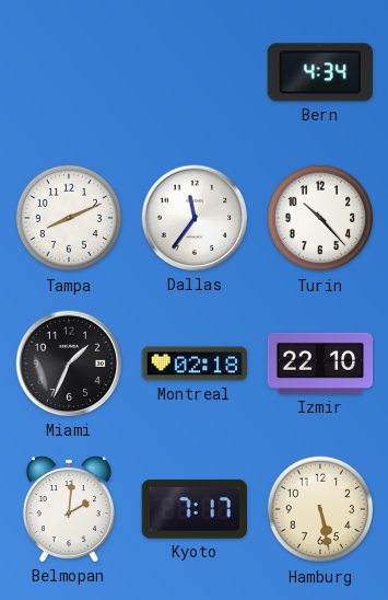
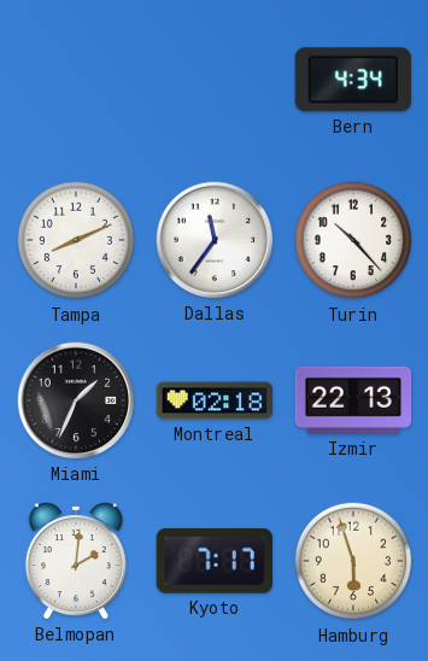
Izmir: 22:10 -> 22:13
Hamburg: 5:28 -> 5:57
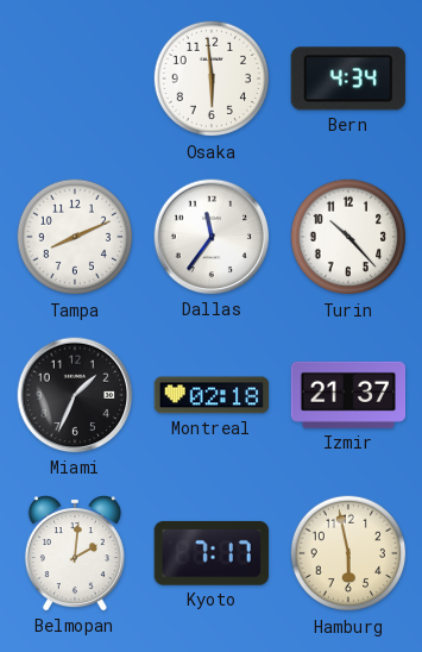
Osaka: none -> 5:59
Izmir: 22:13 -> 21:37
Hamburg: 5:57 -> 5:58
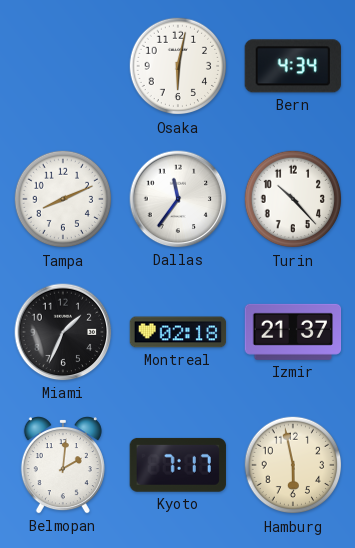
Osaka: 5:59 -> 6:02
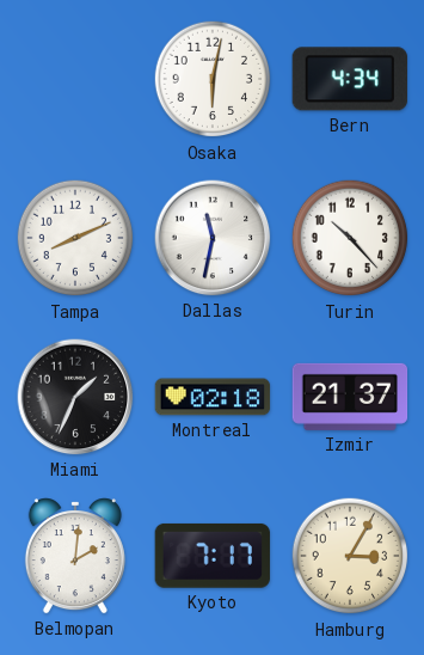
Dallas: 11:36 -> 11:32
Hamburg: 5:58 -> 3:05
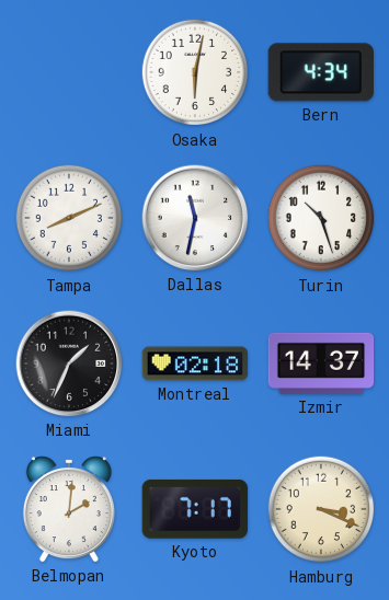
Turin: 10:23 -> 10:27
Izmir: 21:37 -> 14:37
Hamburg: 3:05 -> 3:19
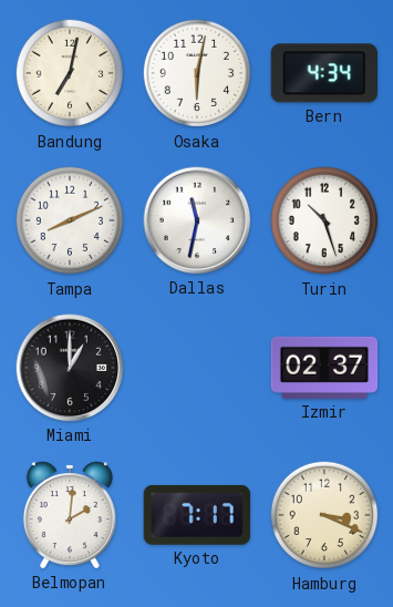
Bandung: none -> 7:02
Miami: 1:34 -> 1:00
Montreal: 02:18 -> none
Izmir: 14:37 -> 02:37
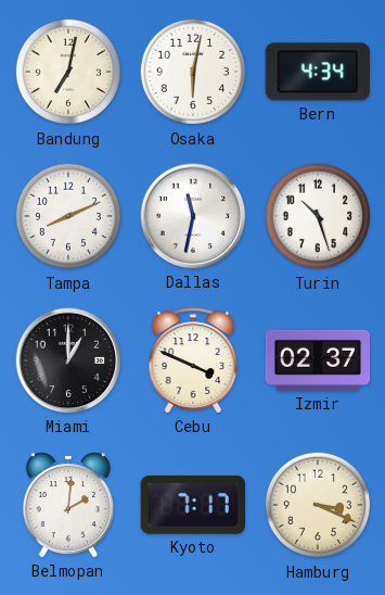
Cebu: none -> 3:49
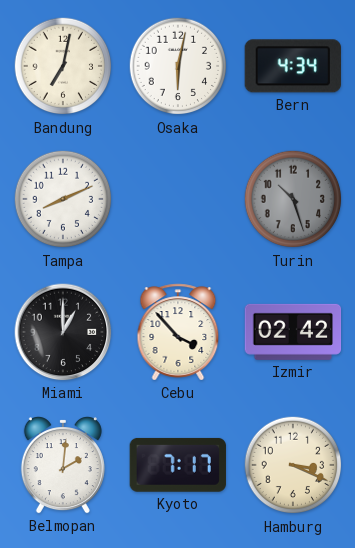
Dallas: 11:32 -> none
Turin dial: white -> grey
Cebu: 3:49 -> 3:53
Izmir: 02:37 -> 02:42
